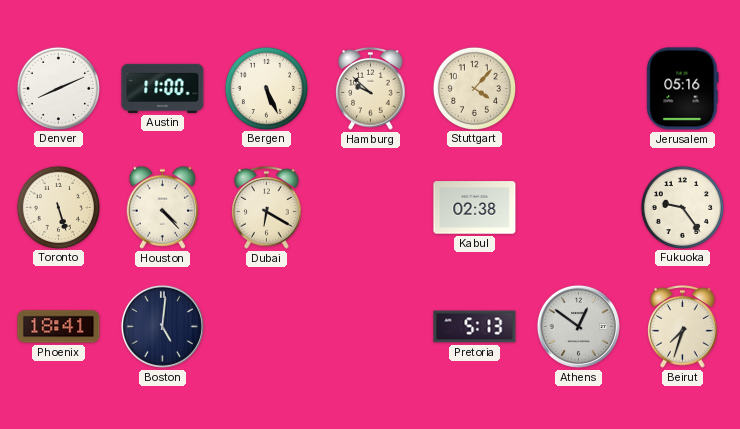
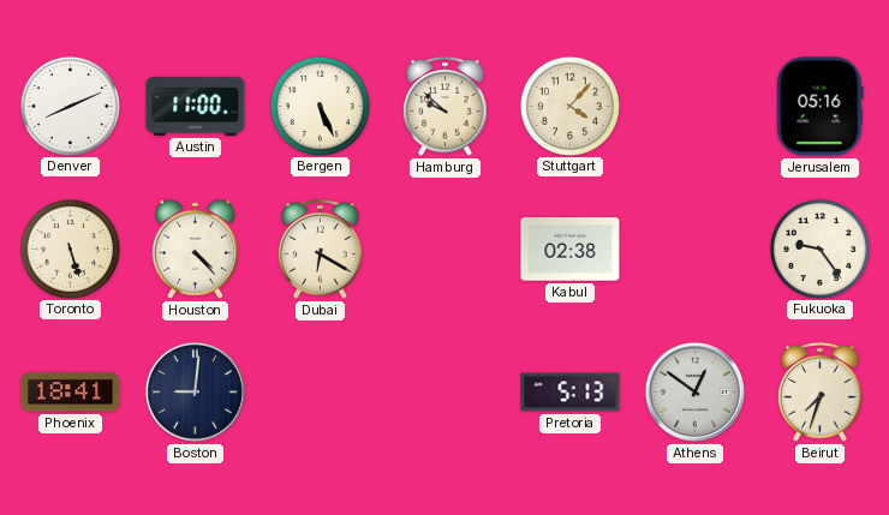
Boston: 5:01 -> 9:01
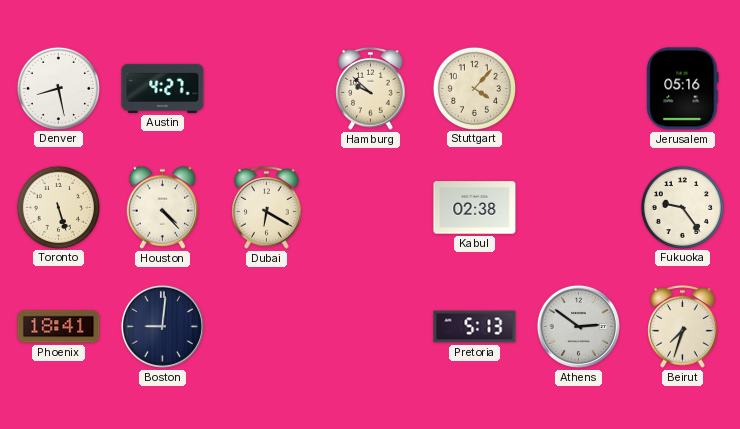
Denver: 8:11 -> 8:28
Austin: 11:00 -> 4:27
Bergen: 5:26 -> none
Athens: 12:51 -> 2:51
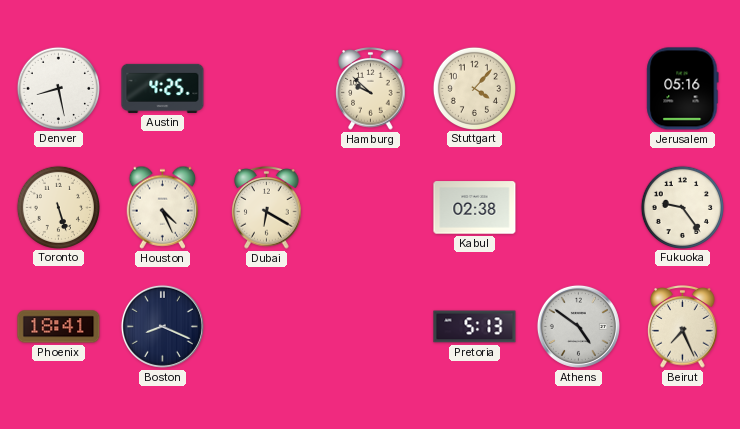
Austin: 4:27 -> 4:25
Houston: 4:23 -> 4:26
Boston: 9:01 -> 8:19
Athens: 2:51 -> 4:51
Beirut: 7:33 -> 7:26
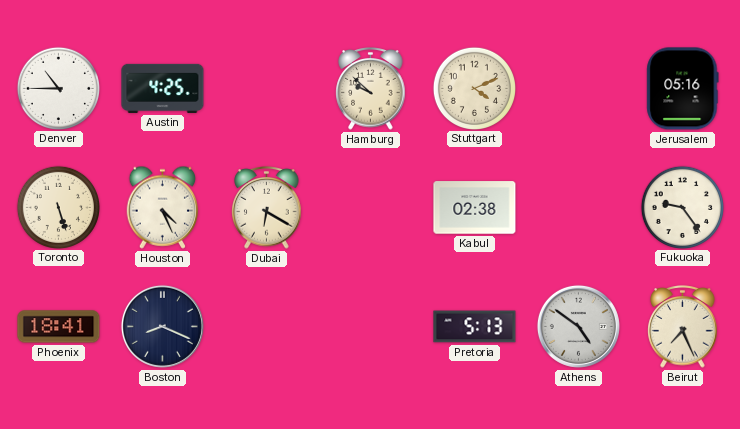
Denver: 8:28 -> 10:45
Stuttgart: 4:07 -> 4:11
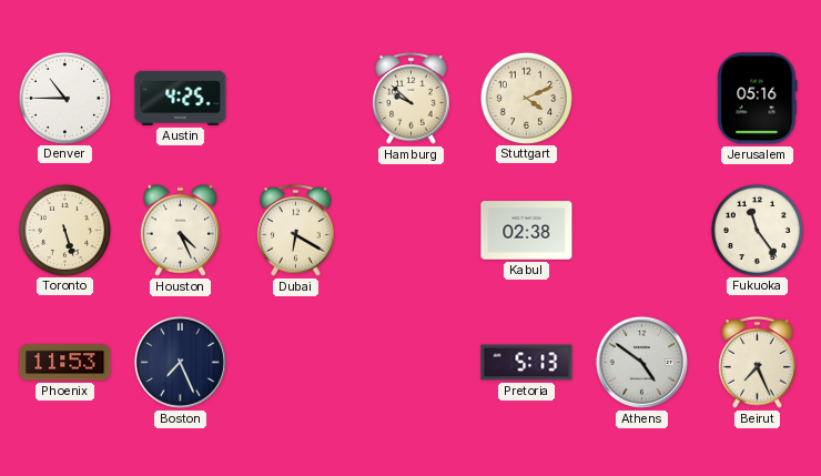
Fukuoka: 9:24 -> 11:24
Phoenix: 18:41 -> 11:53
Boston: 8:19 -> 7:26
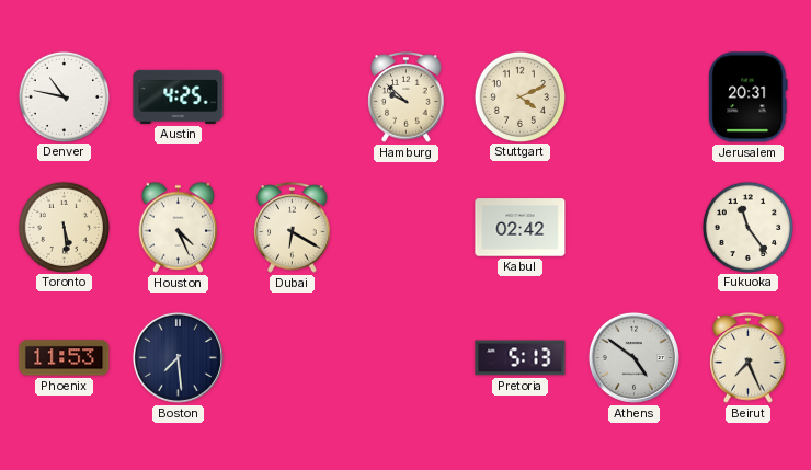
Denver: 10:45 -> 10:47
Jerusalem: 05:16 -> 20:31
Toronto: 5:27 -> 5:29
Kabul: 02:38 -> 02:42
Boston: 7:26 -> 7:29
